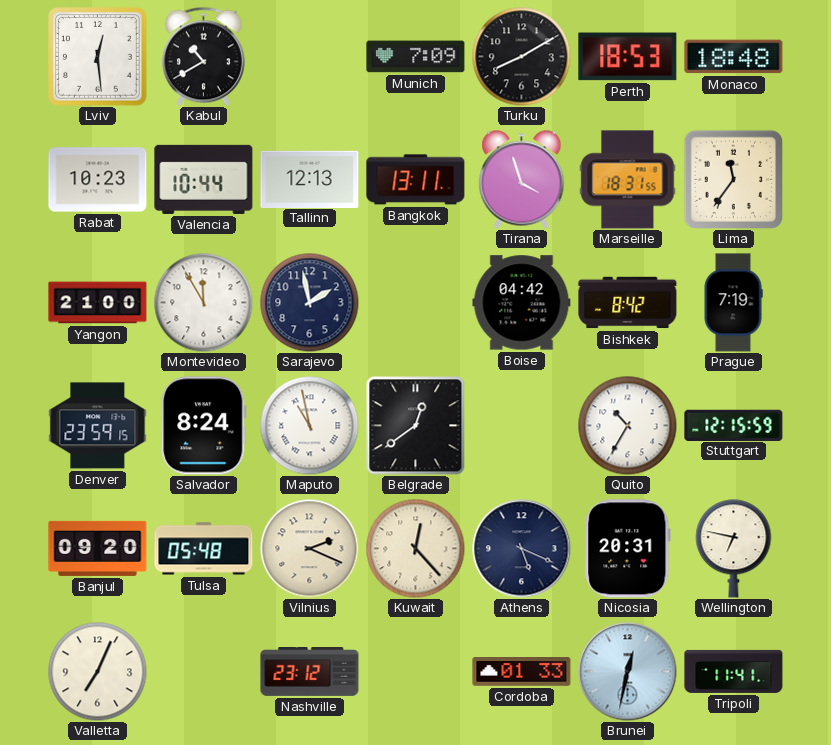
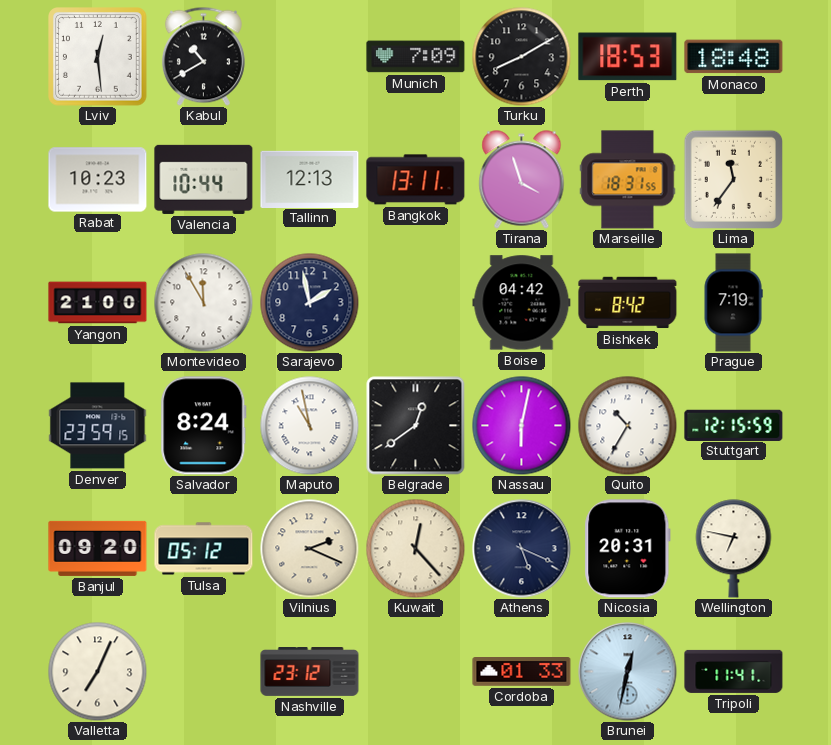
Nassau: none -> 6:02
Tulsa: 05:48 -> 05:12
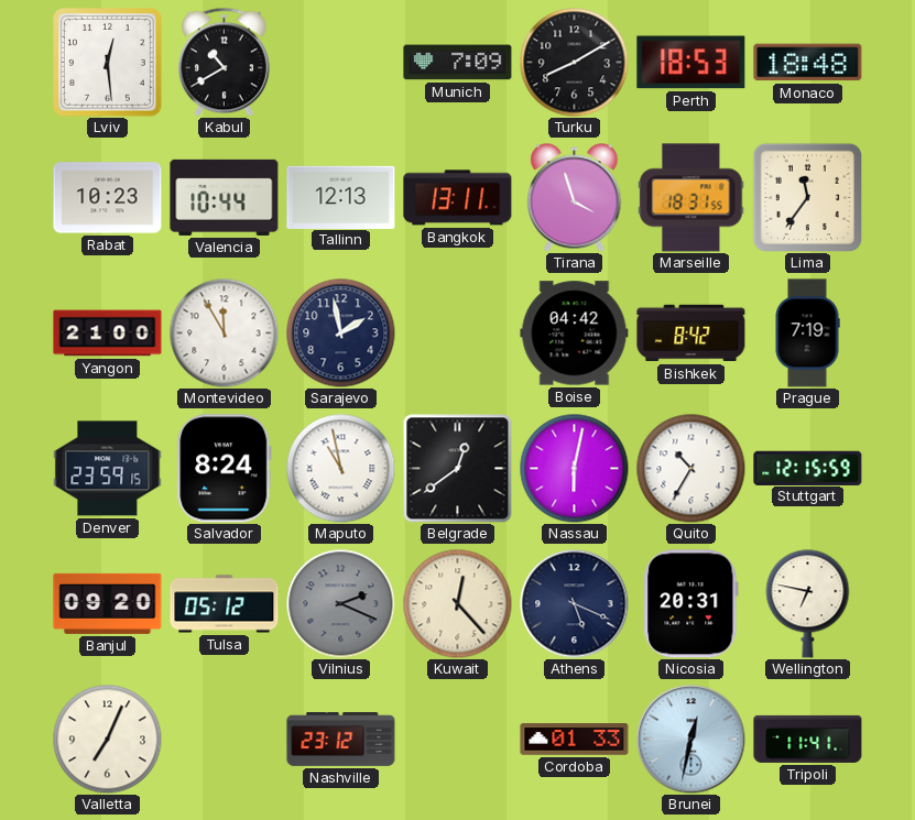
Vilnius dial: cream -> grey
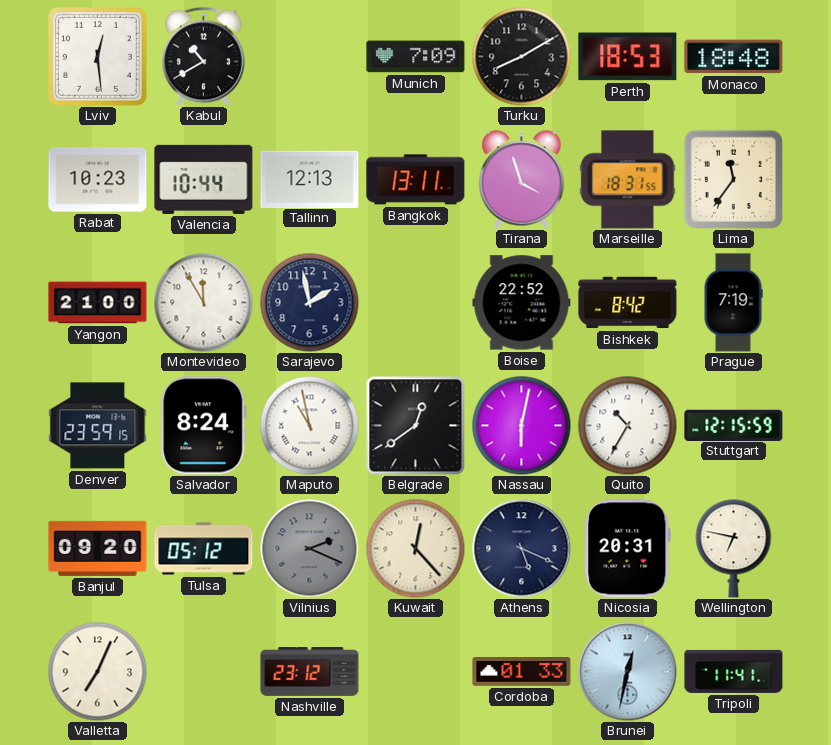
Boise: 04:42 -> 22:52
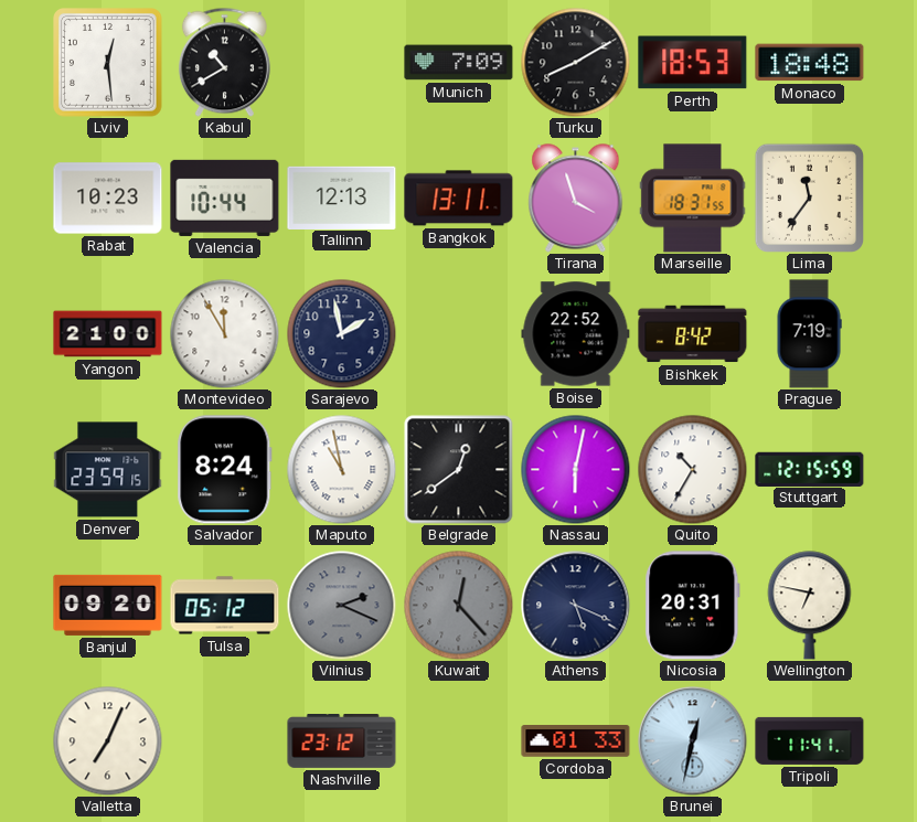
Kuwait dial: cream -> grey
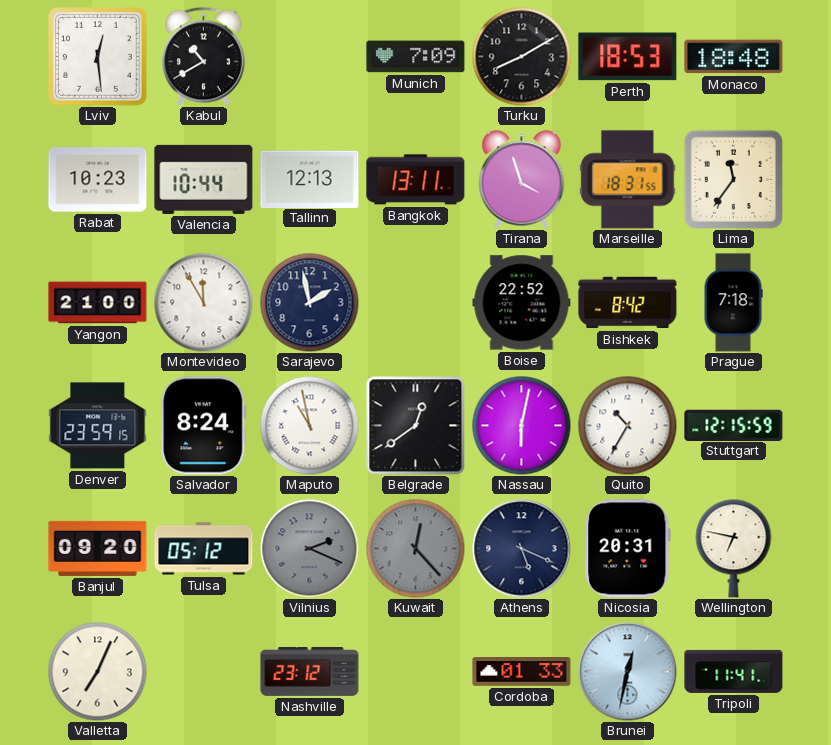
Prague: 7:19 -> 7:18
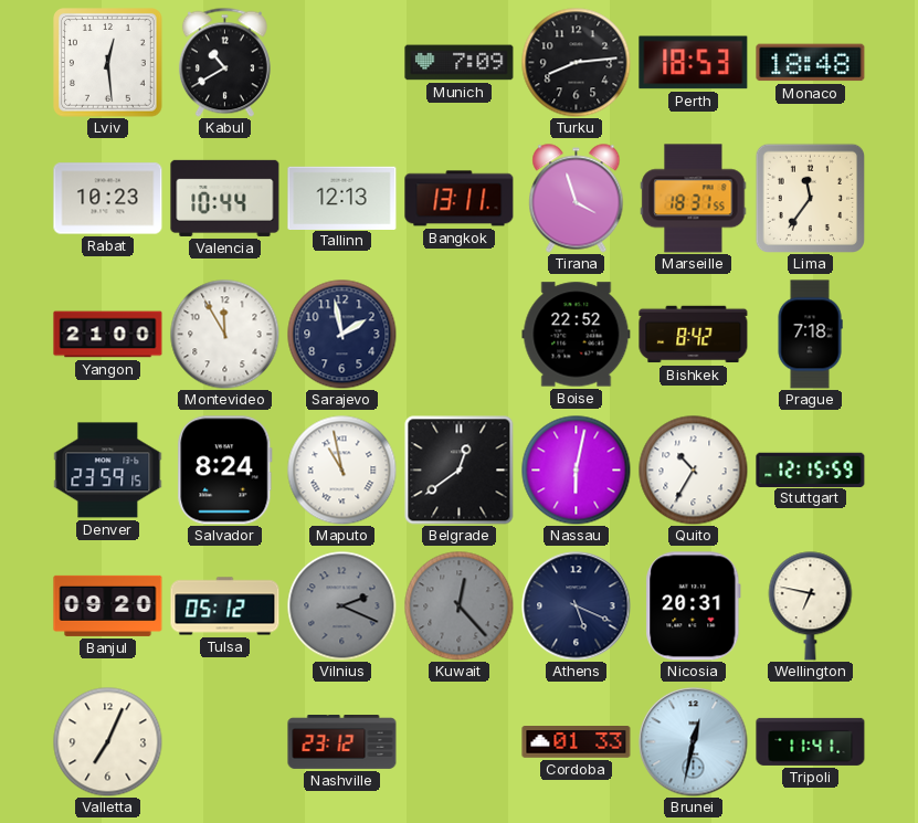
Turku: 8:10 -> 8:14
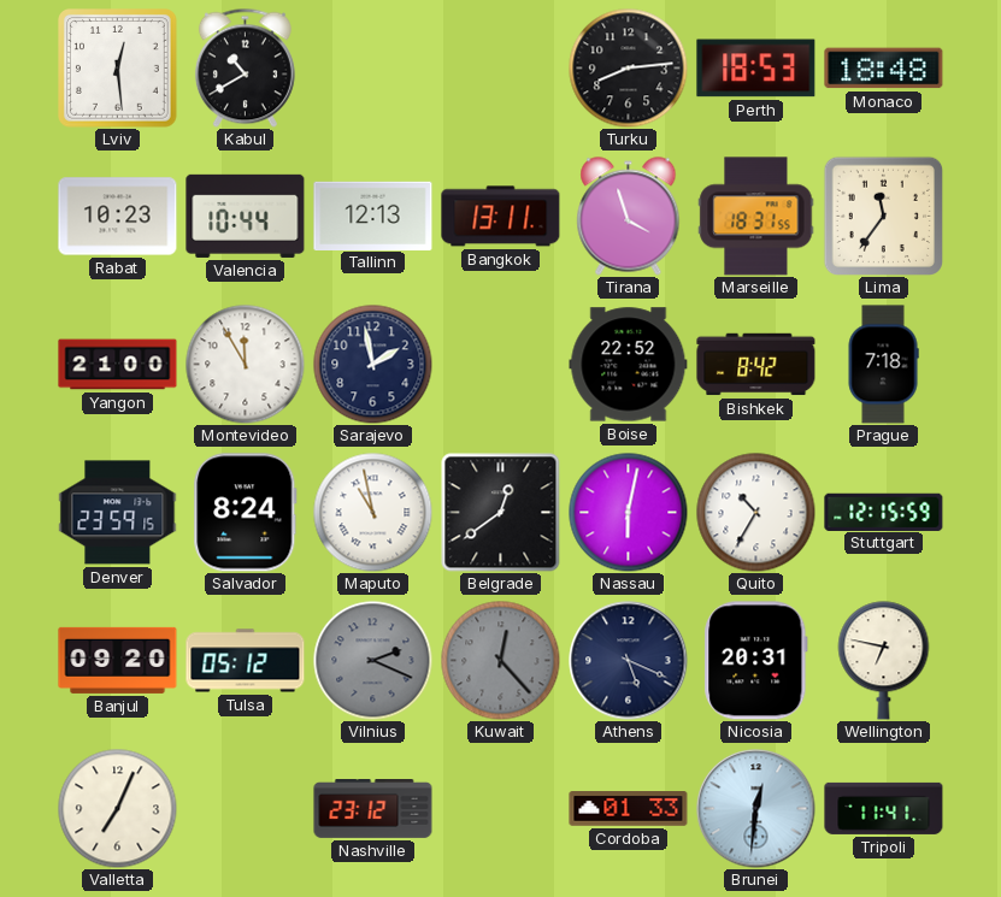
Munich: 7:09 -> none
Brunei: 12:32 -> 12:31
